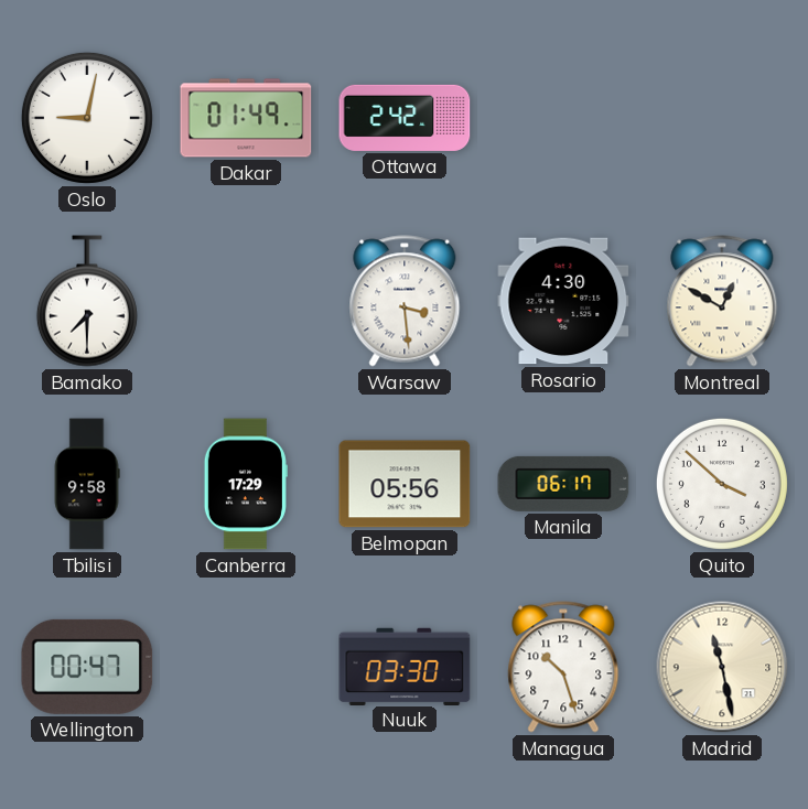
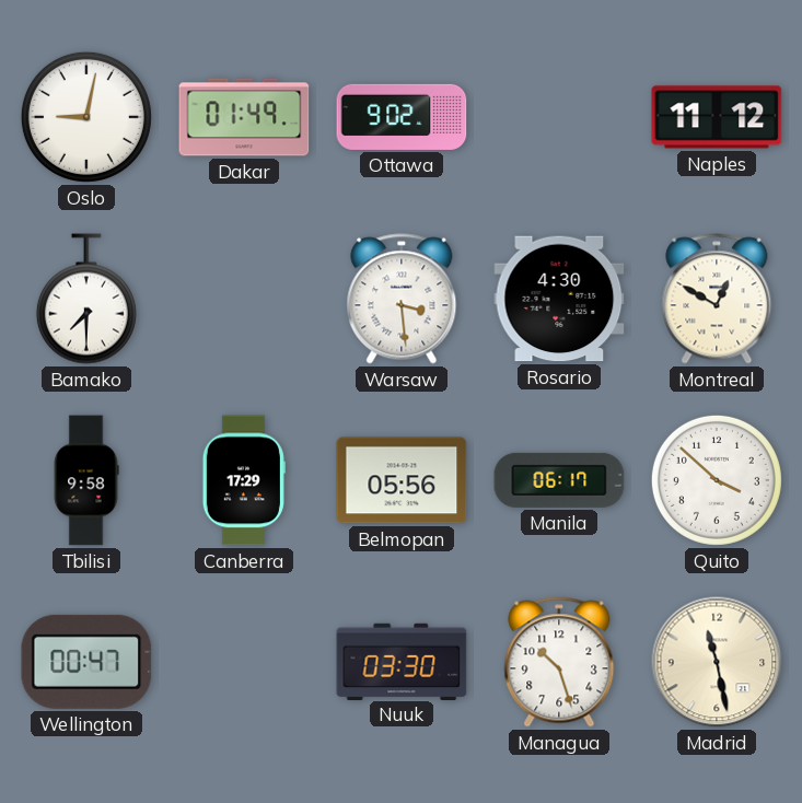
Ottawa: 2:42 -> 9:02
Naples: none -> 11:12
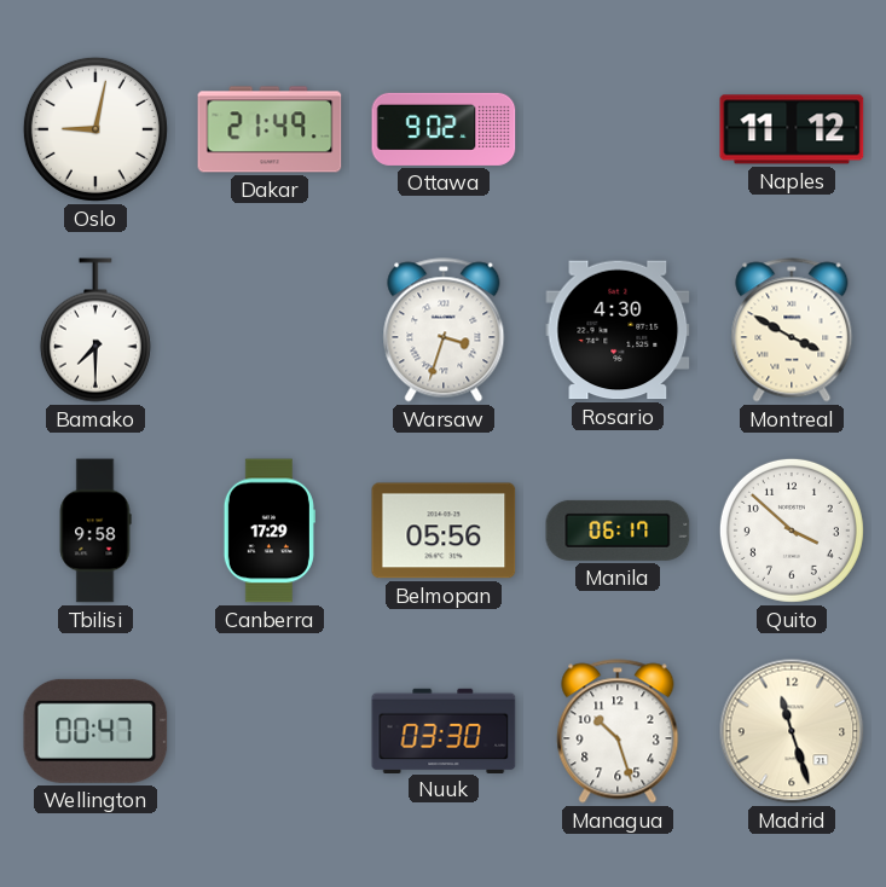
Dakar: 01:49 -> 21:49
Warsaw: 3:29 -> 3:33
Montreal: 12:50 -> 3:50
Madrid: 11:28 -> 11:27
